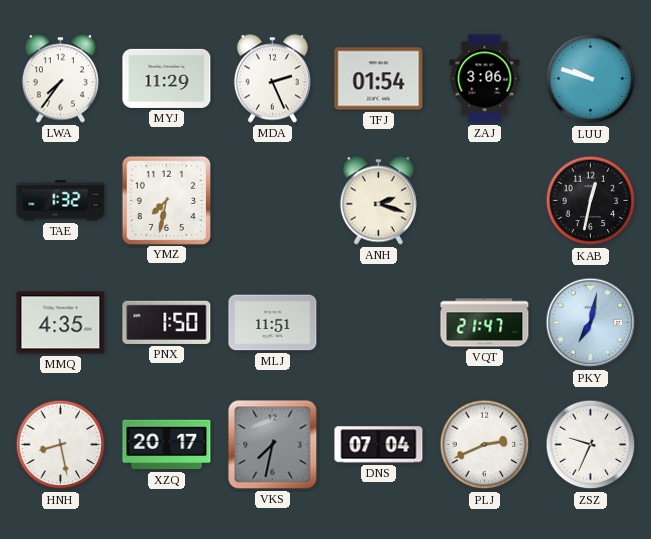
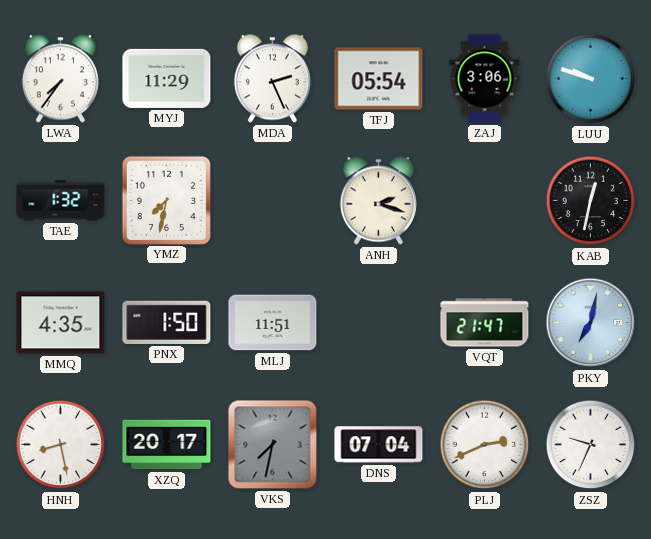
TFJ: 01:54 -> 05:54
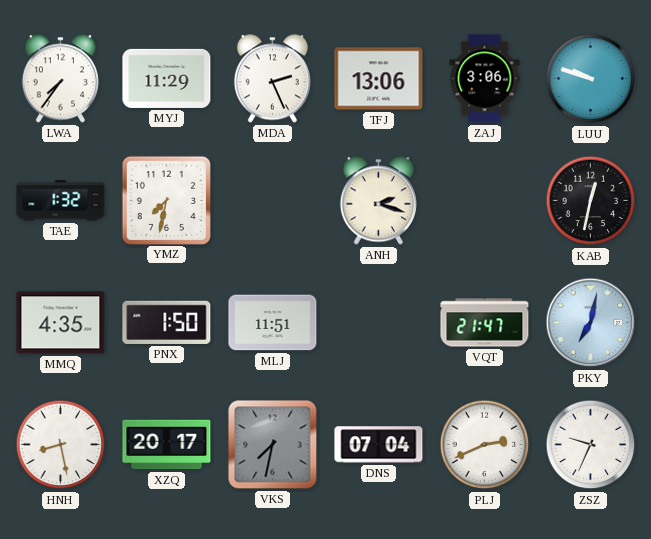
TFJ: 05:54 -> 13:06
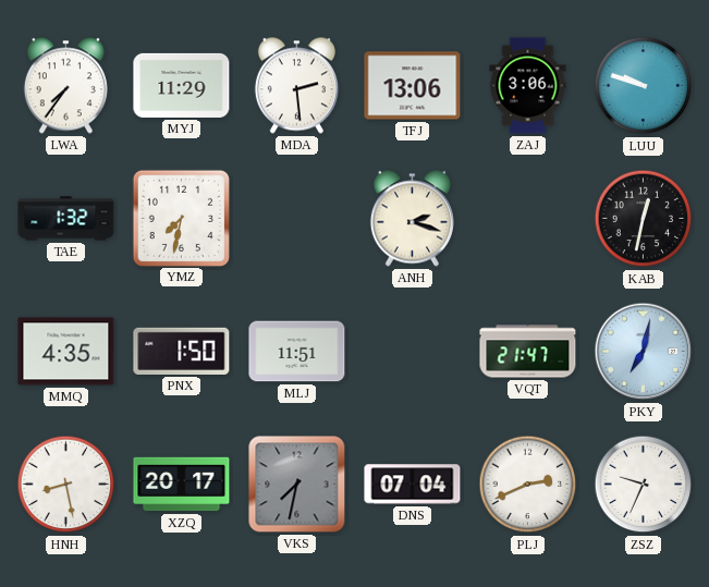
MDA: 2:26 -> 2:29
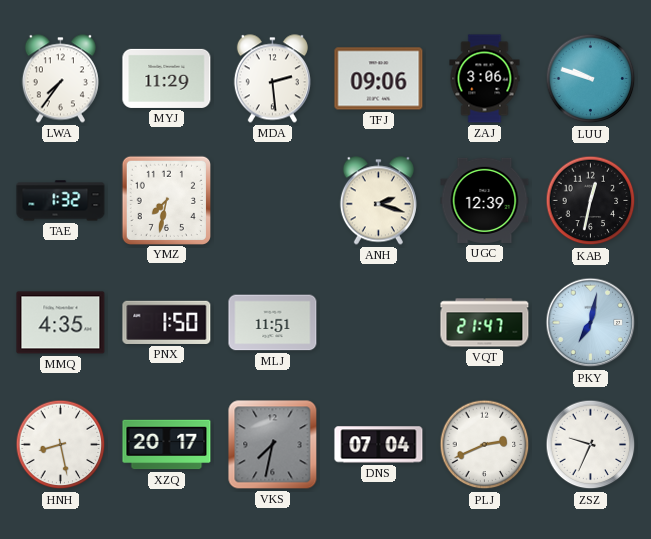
TFJ: 13:06 -> 09:06
UGC: none -> 12:39
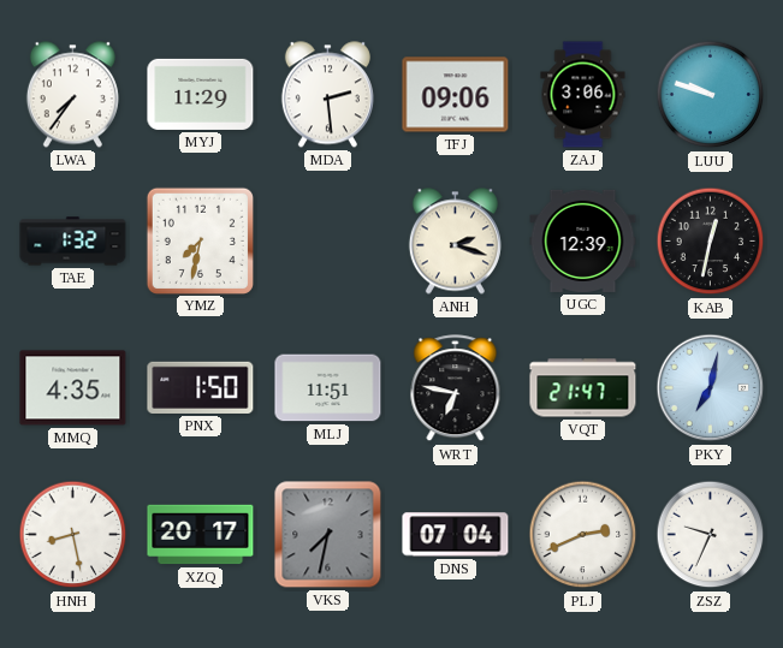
WRT: none -> 6:47
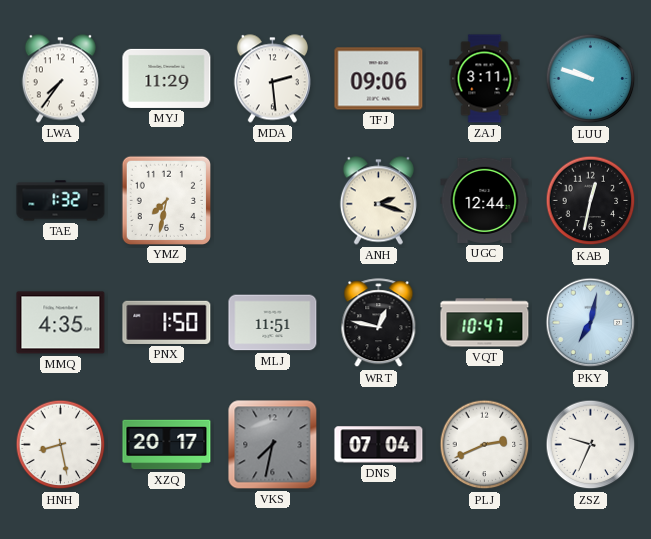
ZAJ: 3:06 -> 3:11
UGC: 12:39 -> 12:44
WRT: 6:47 -> 12:47
VQT: 21:47 -> 10:47
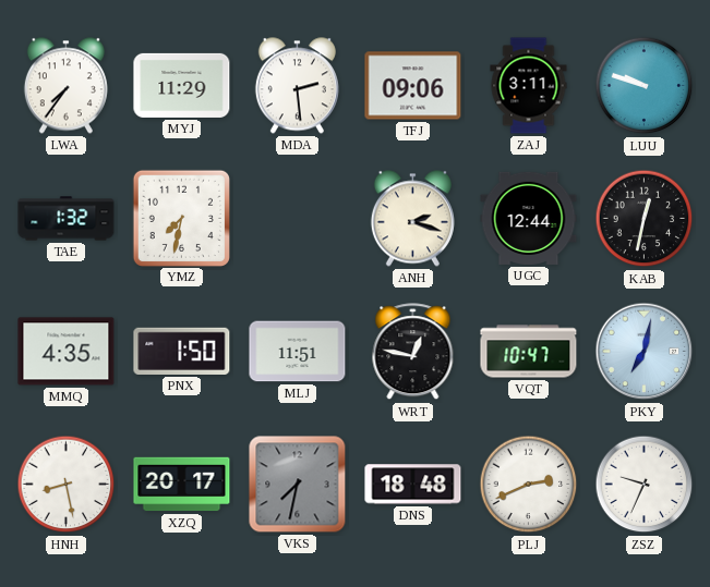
DNS: 07:04 -> 18:48
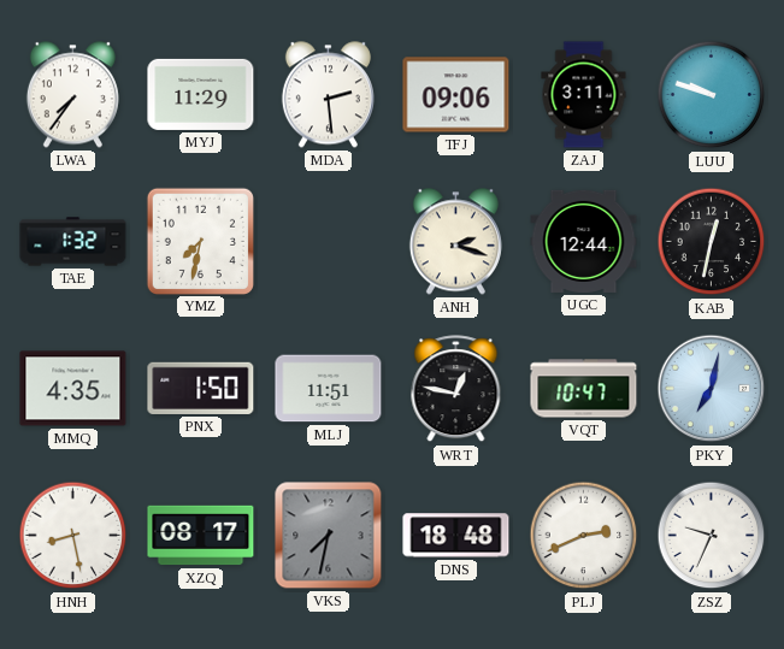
XZQ: 20:17 -> 08:17
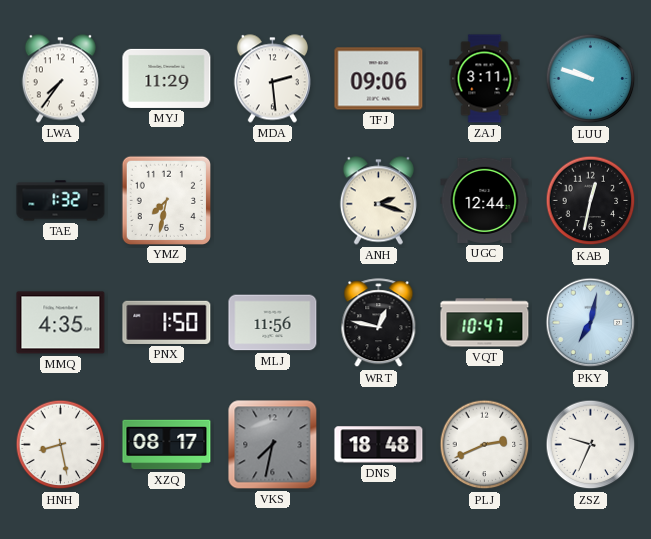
MLJ: 11:51 -> 11:56
